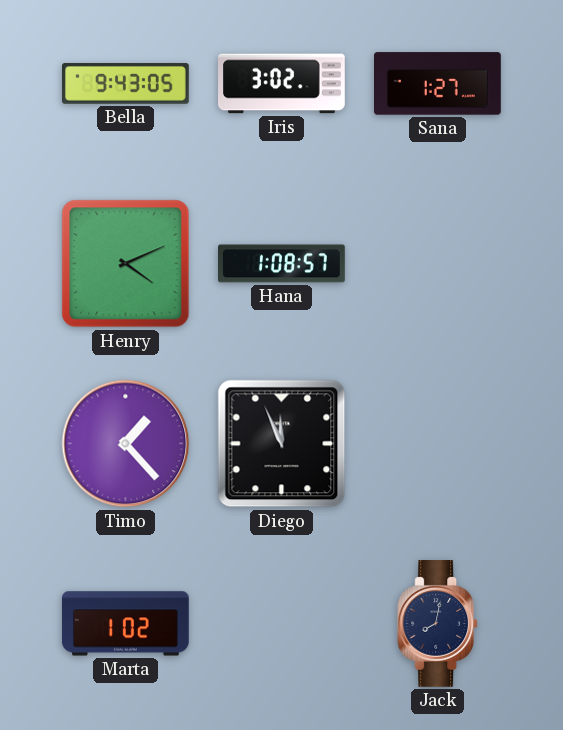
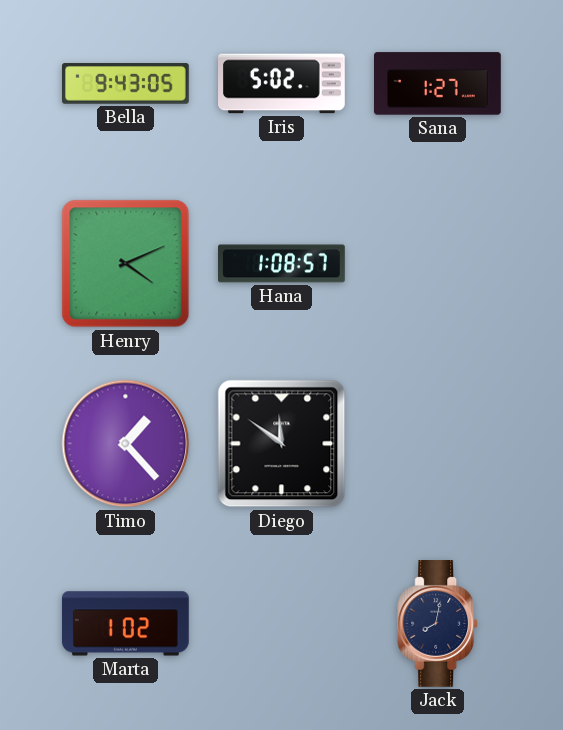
Iris: 3:02 -> 5:02
Diego: 11:56 -> 11:51
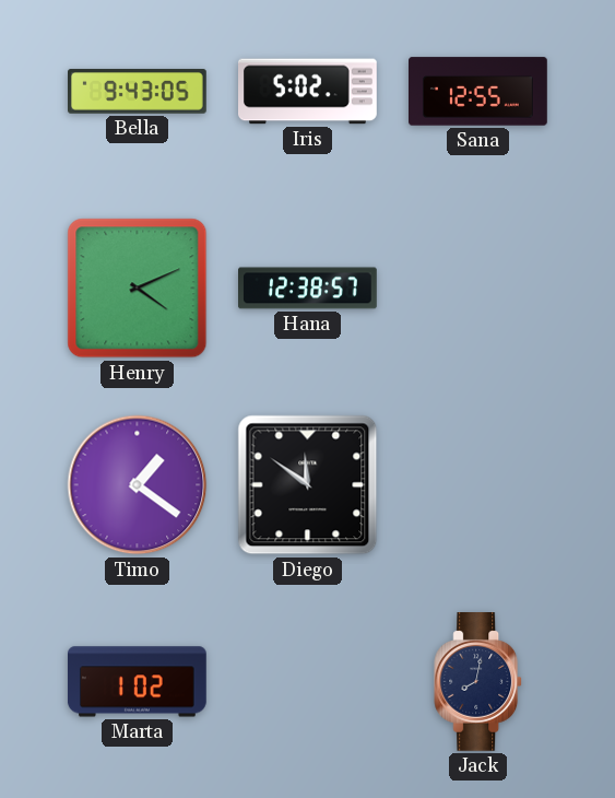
Sana: 1:27 -> 12:55
Hana: 1:08 -> 12:38
Timo: 1:23 -> 1:21
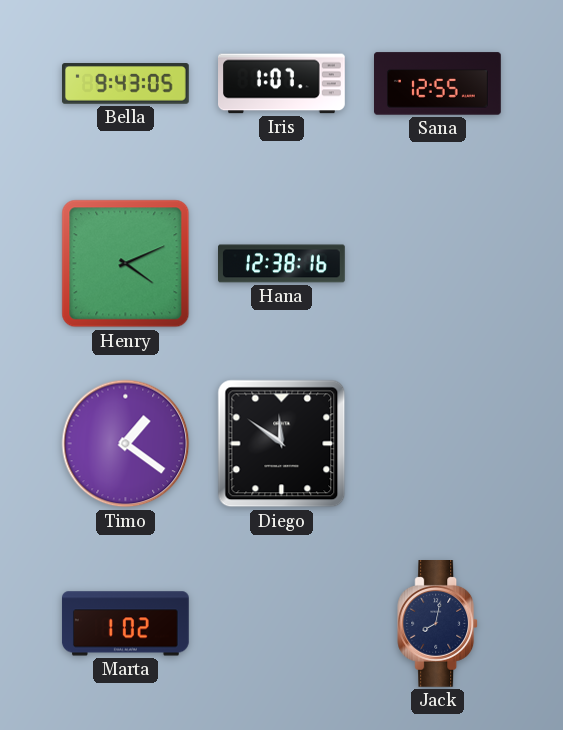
Iris: 5:02 -> 1:07
Hana: 12:38:57 -> 12:38:16
